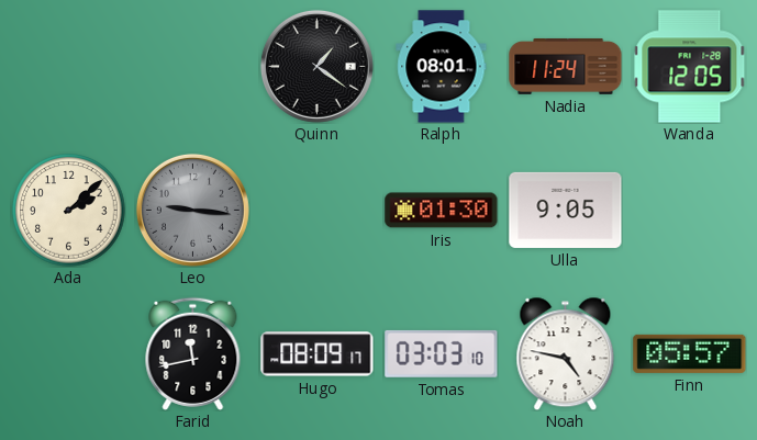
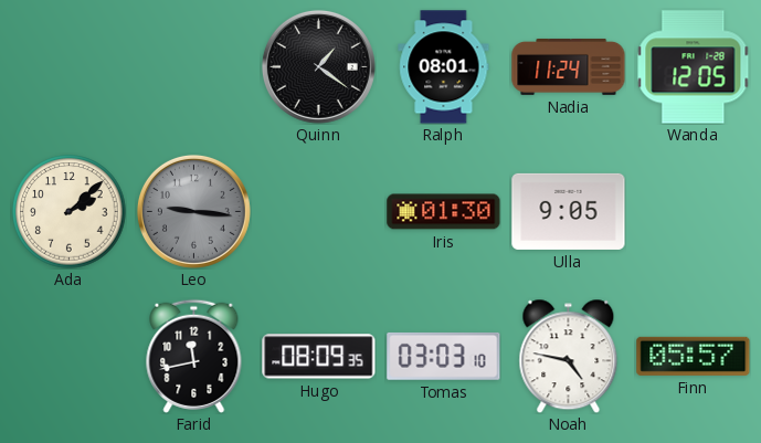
Hugo: 08:09:17 -> 08:09:35
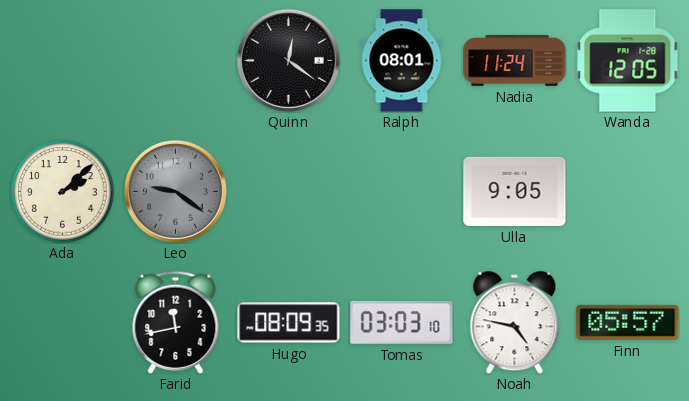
Quinn: 1:21 -> 12:21
Leo: 9:16 -> 9:21
Iris: 01:30 -> none
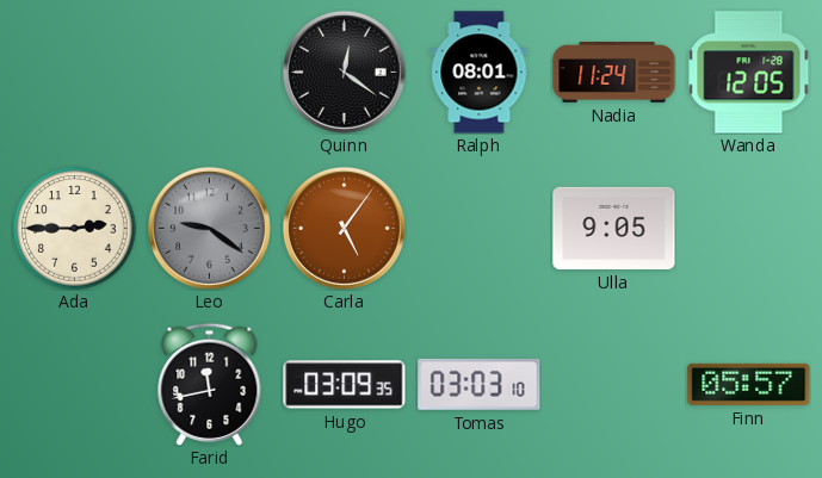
Ada: 2:08 -> 2:45
Carla: none -> 5:06
Hugo: 08:09 -> 03:09
Noah: 4:47 -> none
